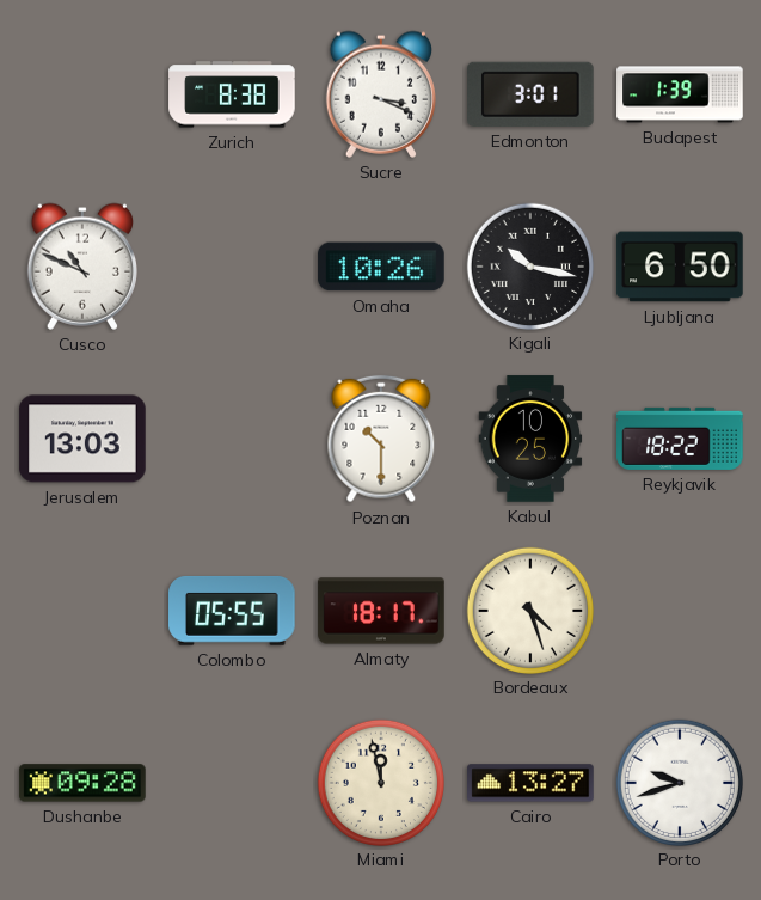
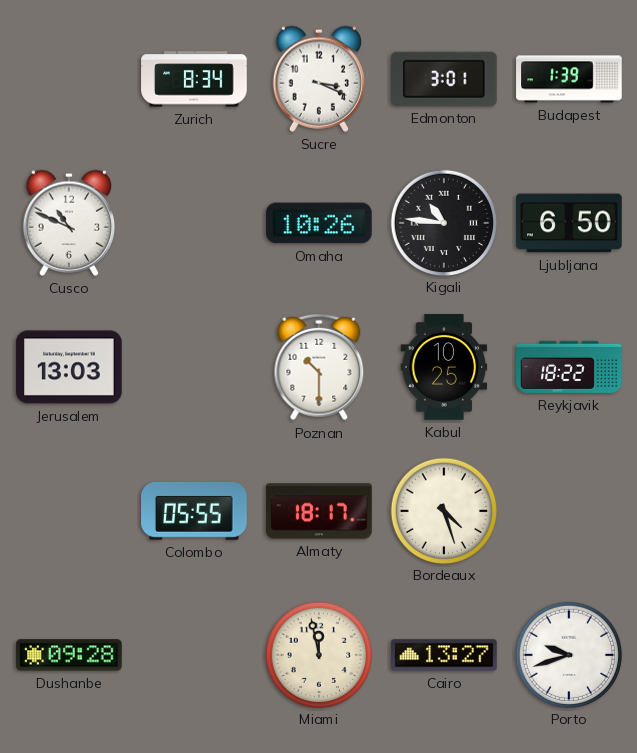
Zurich: 8:38 -> 8:34
Kigali: 10:17 -> 10:46
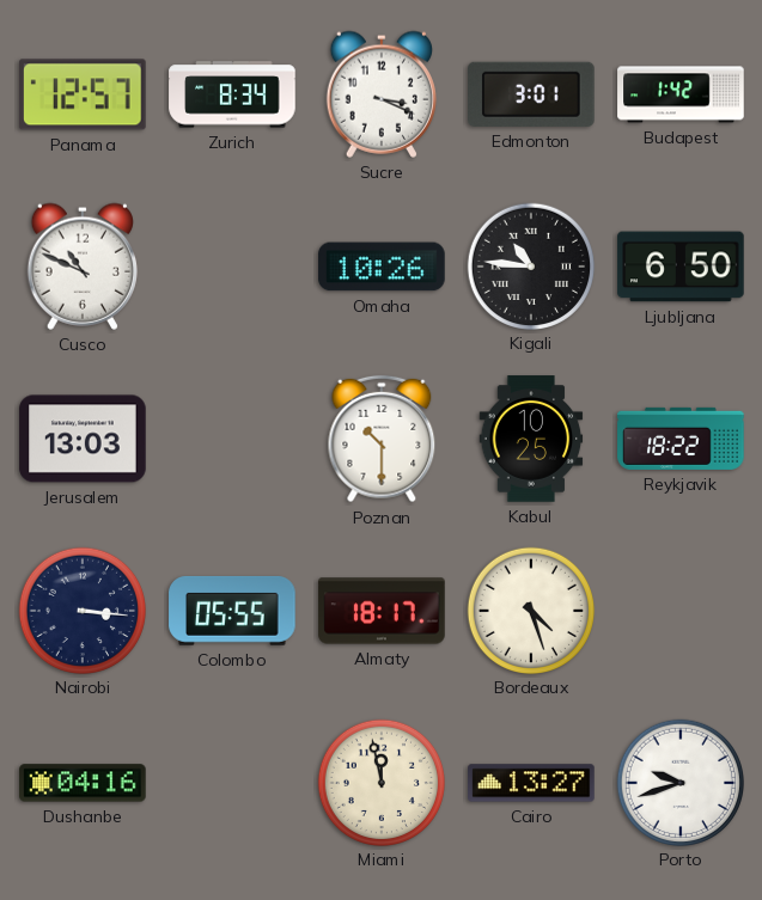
Panama: none -> 12:57
Budapest: 1:39 -> 1:42
Nairobi: none -> 3:16
Dushanbe: 09:28 -> 04:16
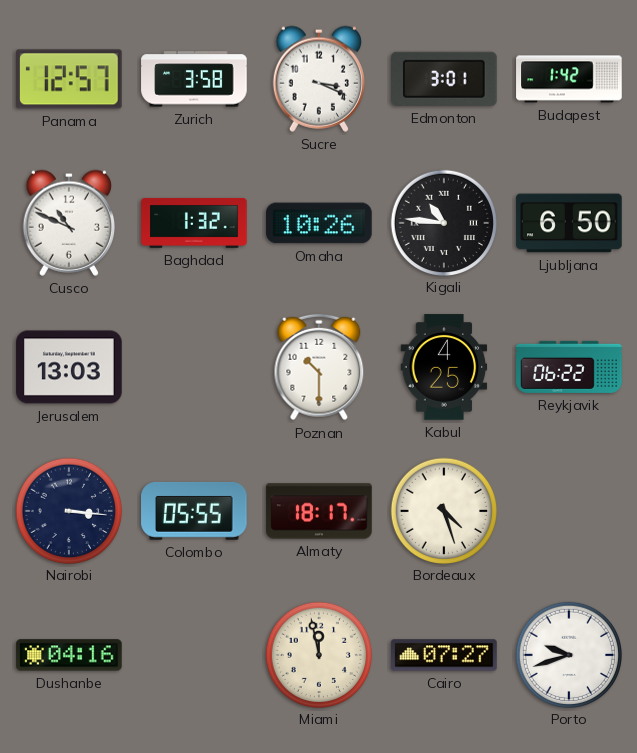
Zurich: 8:34 -> 3:58
Baghdad: none -> 1:32
Kabul: 10:25 -> 4:25
Reykjavik: 18:22 -> 06:22
Cairo: 13:27 -> 07:27
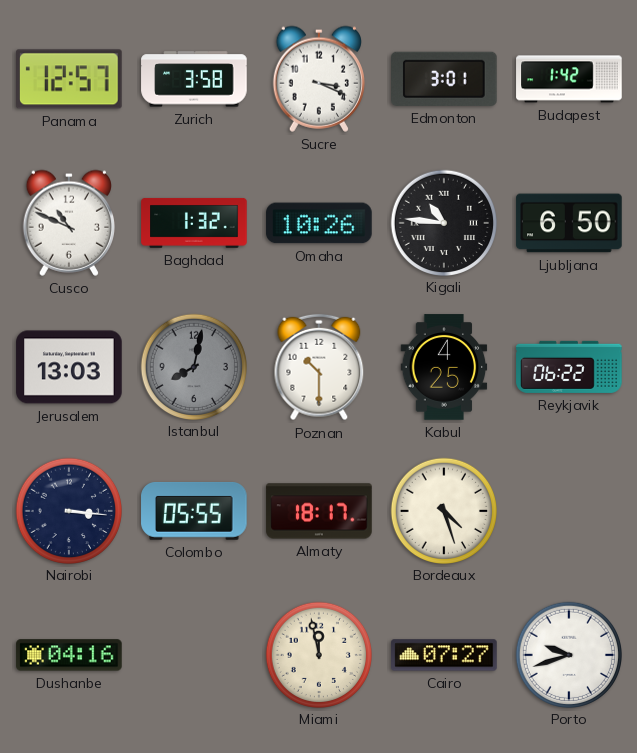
Istanbul: none -> 8:02
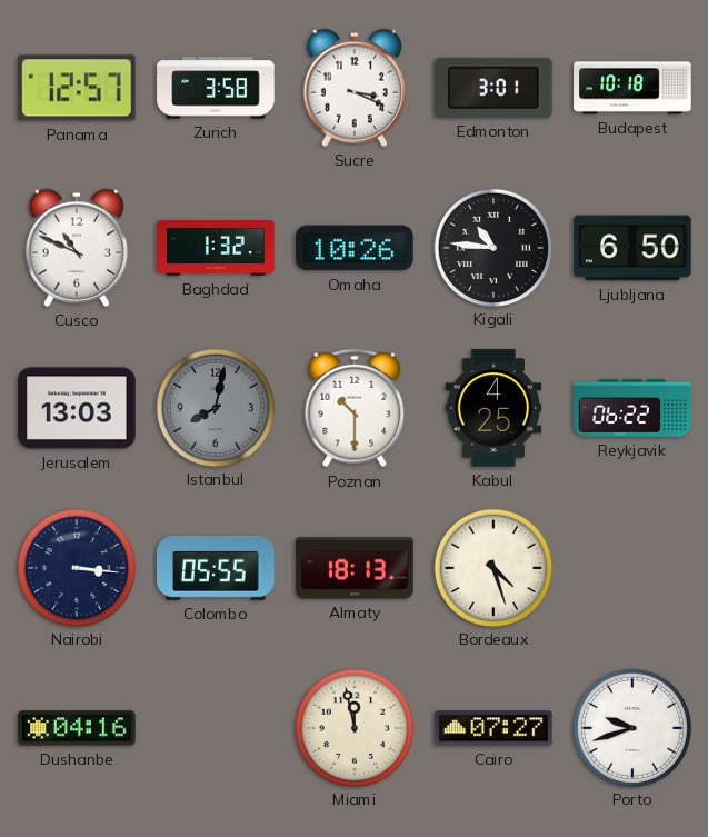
Budapest: 1:42 -> 10:18
Almaty: 18:17 -> 18:13
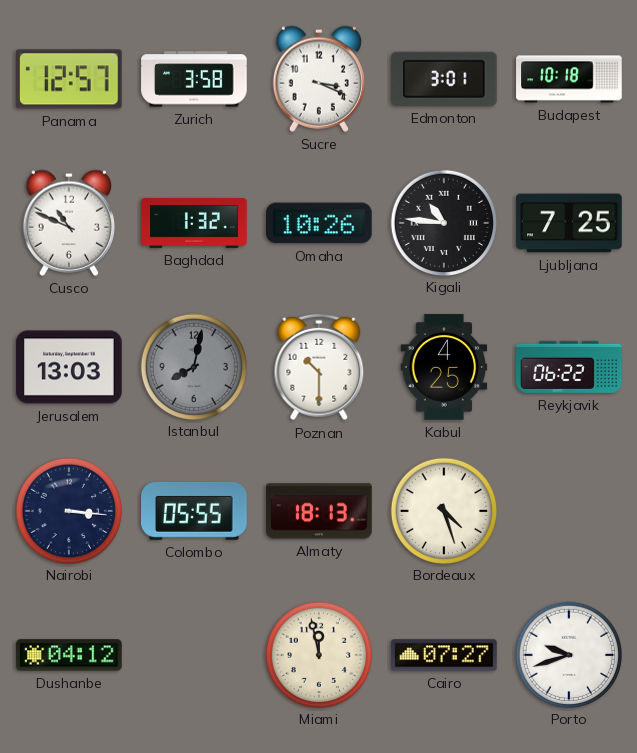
Ljubljana: 6:50 -> 7:25
Dushanbe: 04:16 -> 04:12
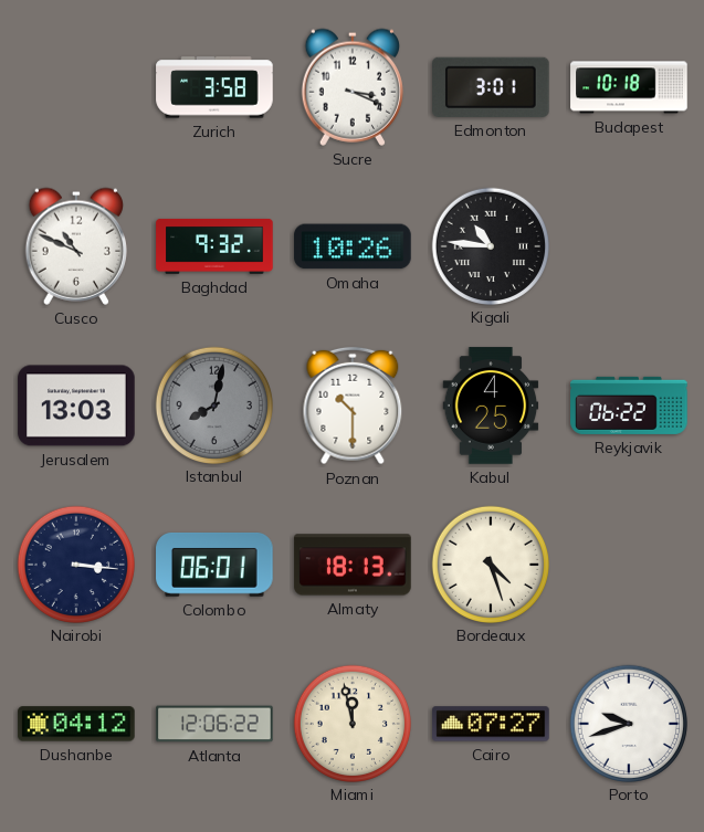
Panama: 12:57 -> none
Baghdad: 1:32 -> 9:32
Ljubljana: 7:25 -> none
Colombo: 05:55 -> 06:01
Atlanta: none -> 12:06
